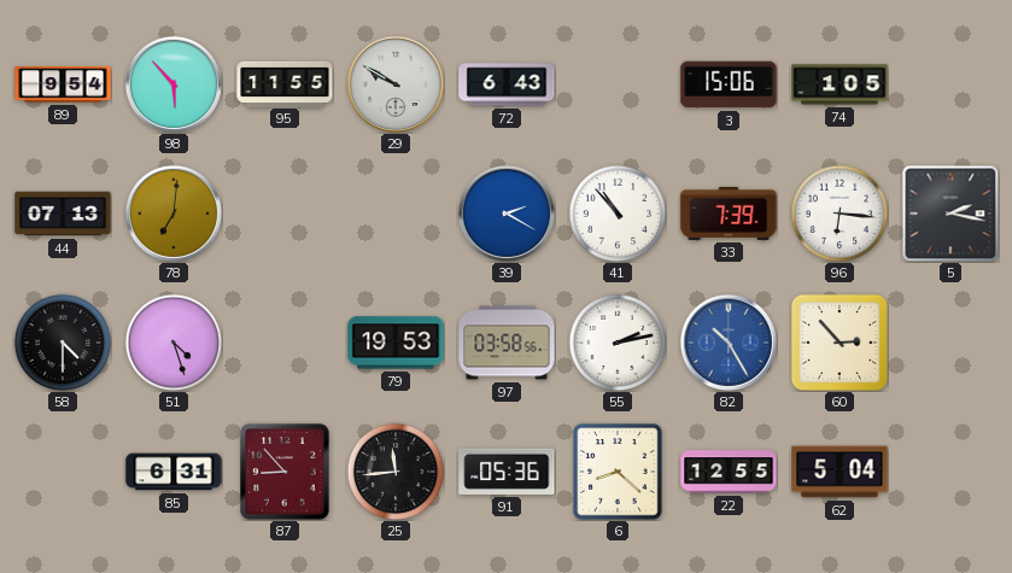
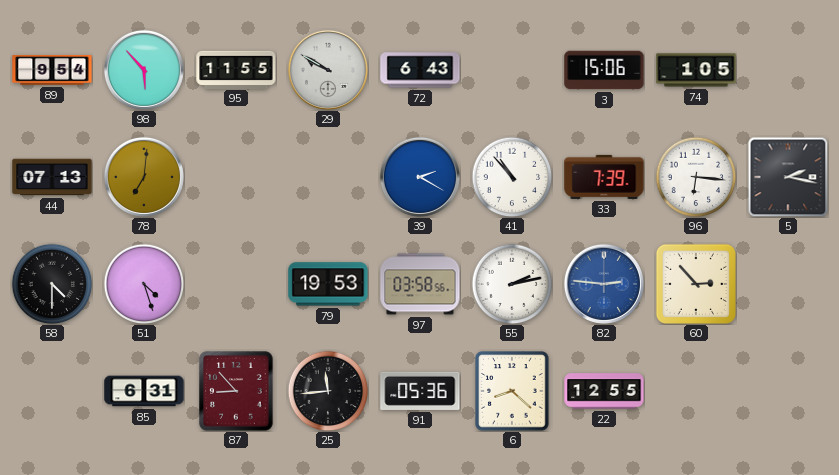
82: 10:25 -> 2:46
62: 5:04 -> none
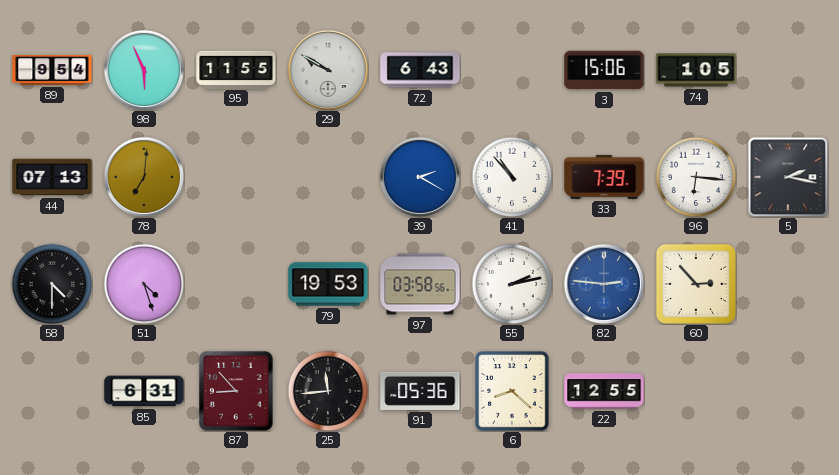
98: 5:53 -> 5:56
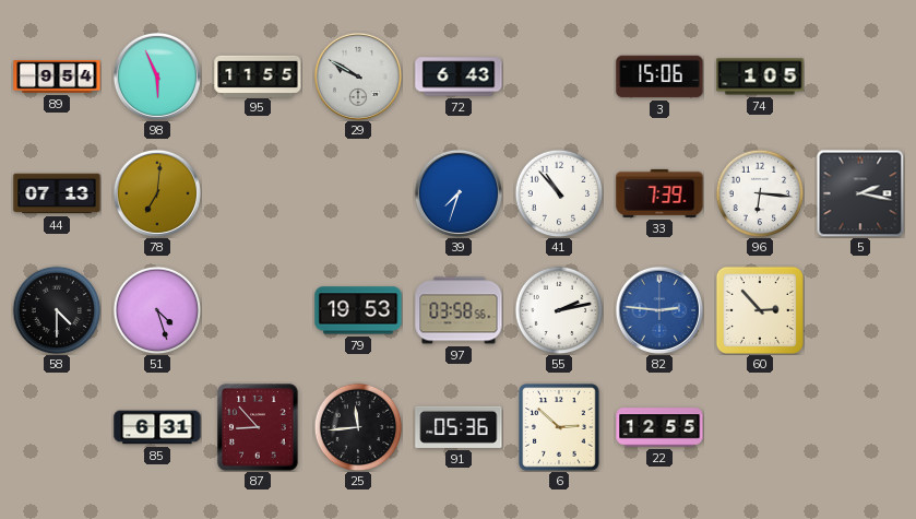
39: 2:20 -> 7:33
6: 8:22 -> 2:52
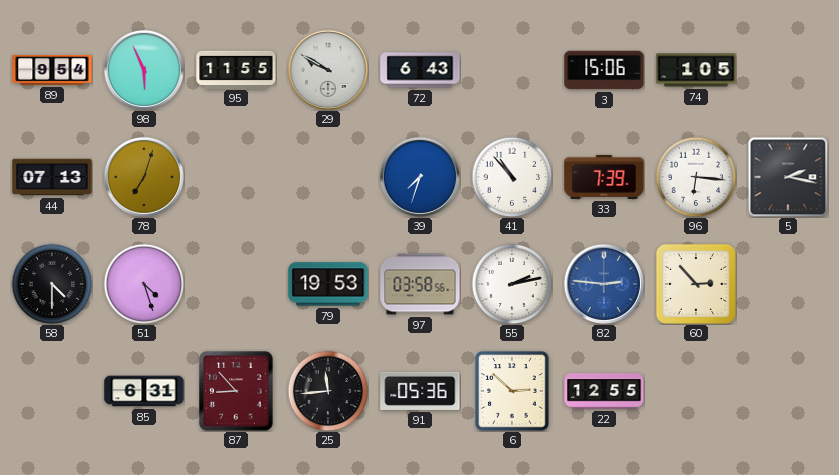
78: 7:01 -> 7:03
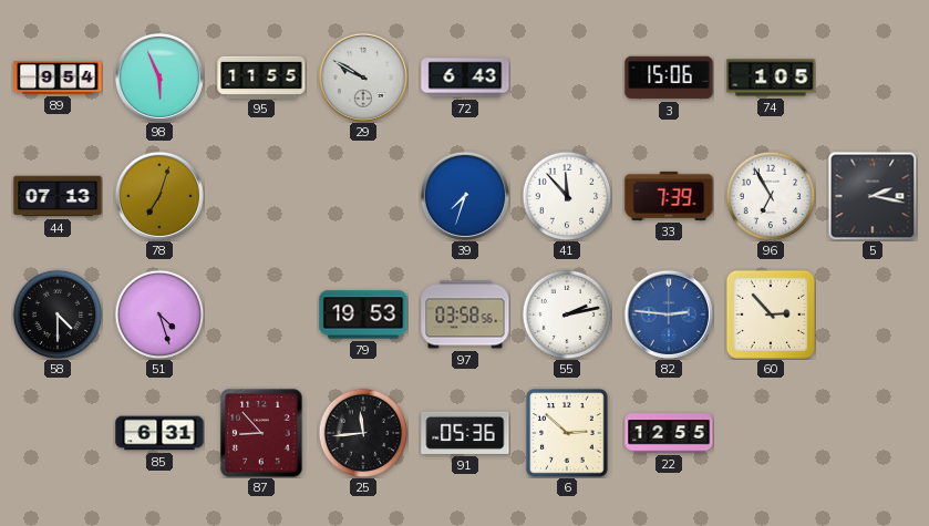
41: 10:53 -> 11:53
96: 6:16 -> 6:55
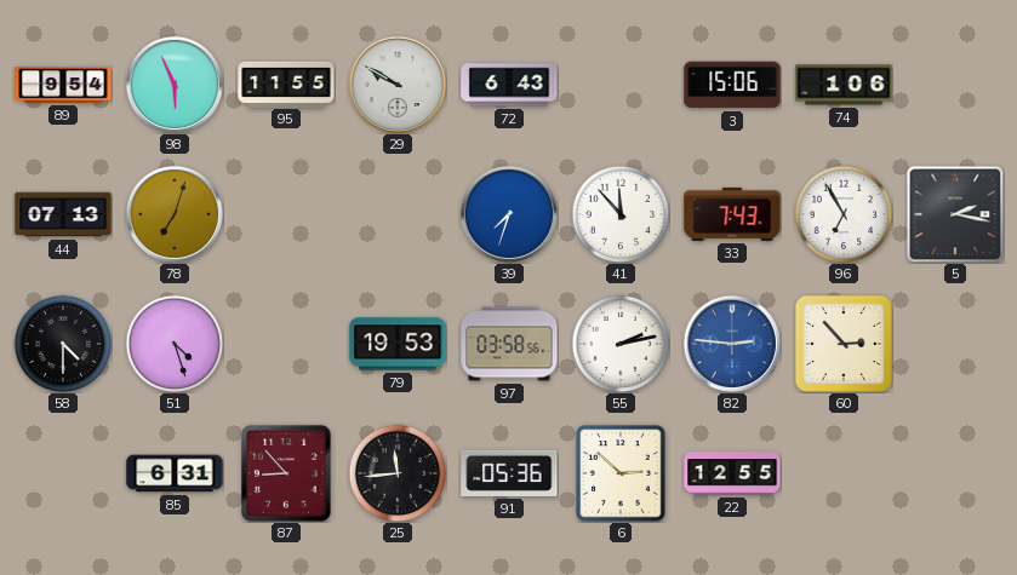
74: 1:05 -> 1:06
33: 7:39 -> 7:43
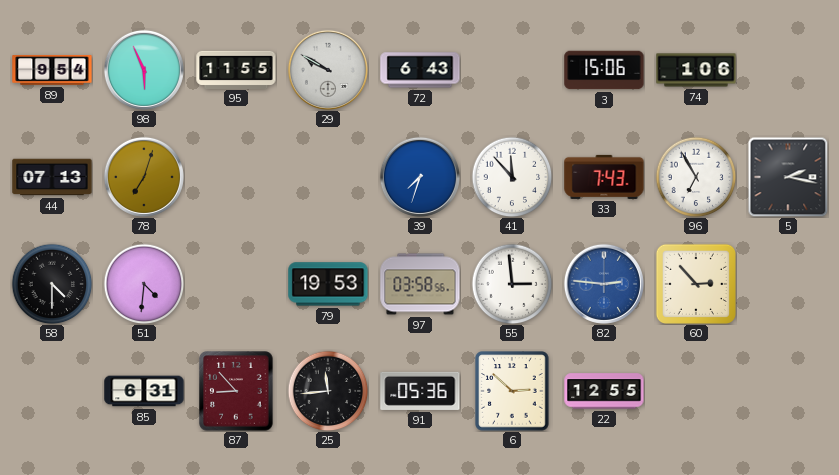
51: 4:27 -> 4:31
55: 2:13 -> 2:59
